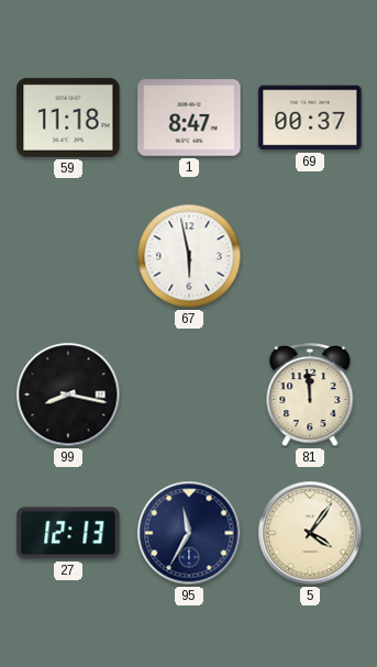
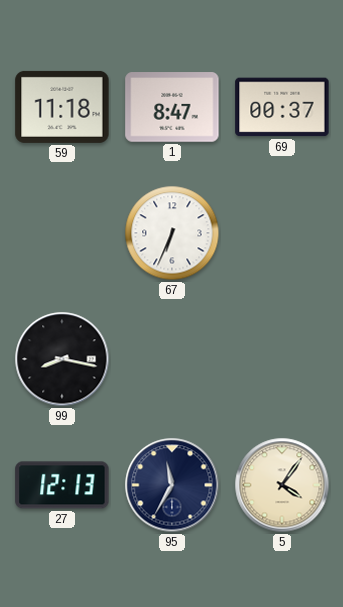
67: 5:58 -> 6:34
81: 11:59 -> none
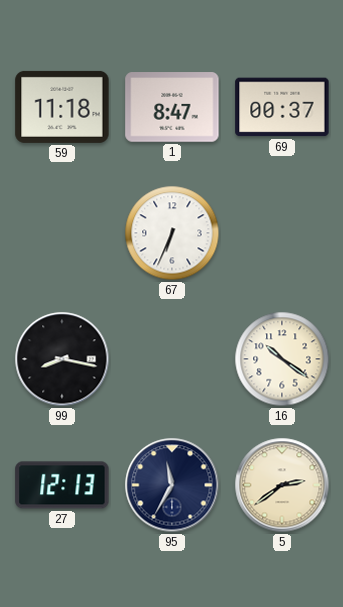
16: none -> 10:21
5: 4:06 -> 2:39
